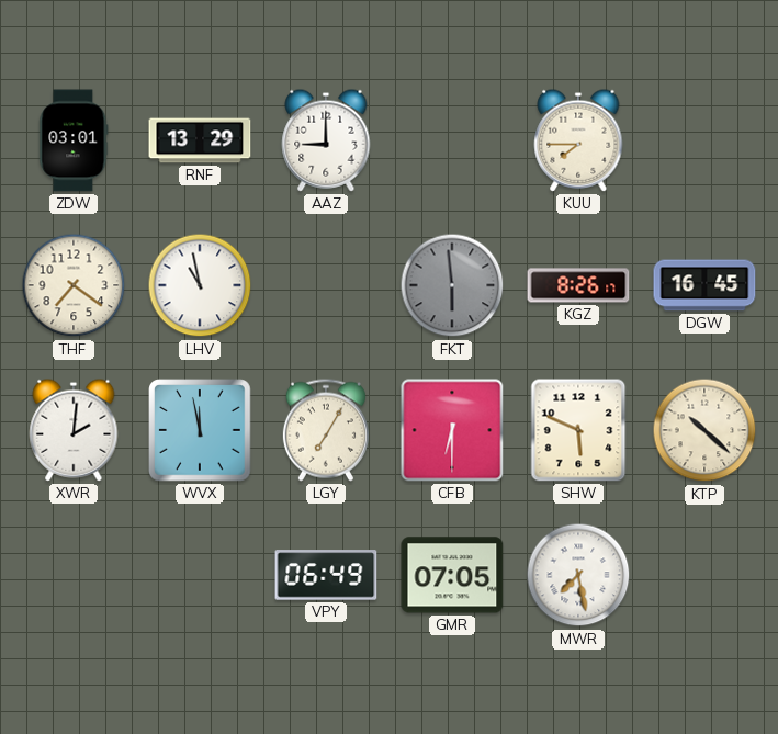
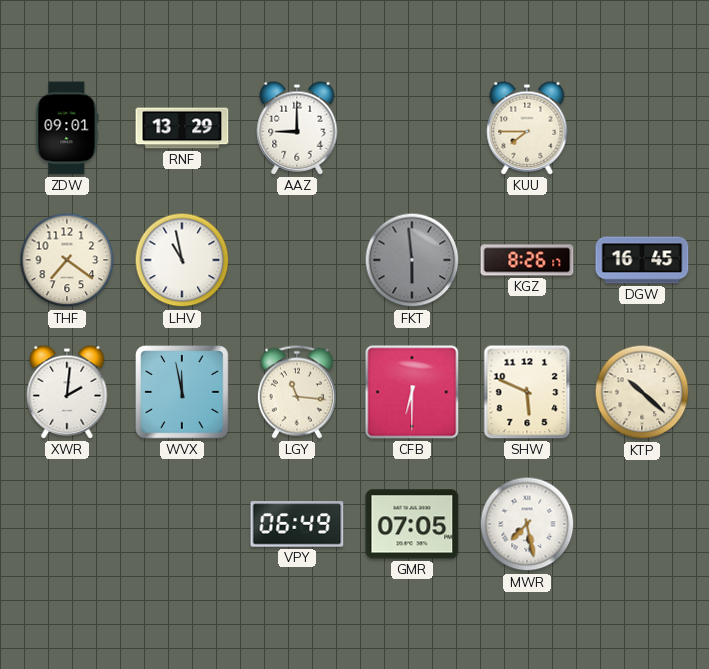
ZDW: 03:01 -> 09:01
LGY: 7:05 -> 11:16
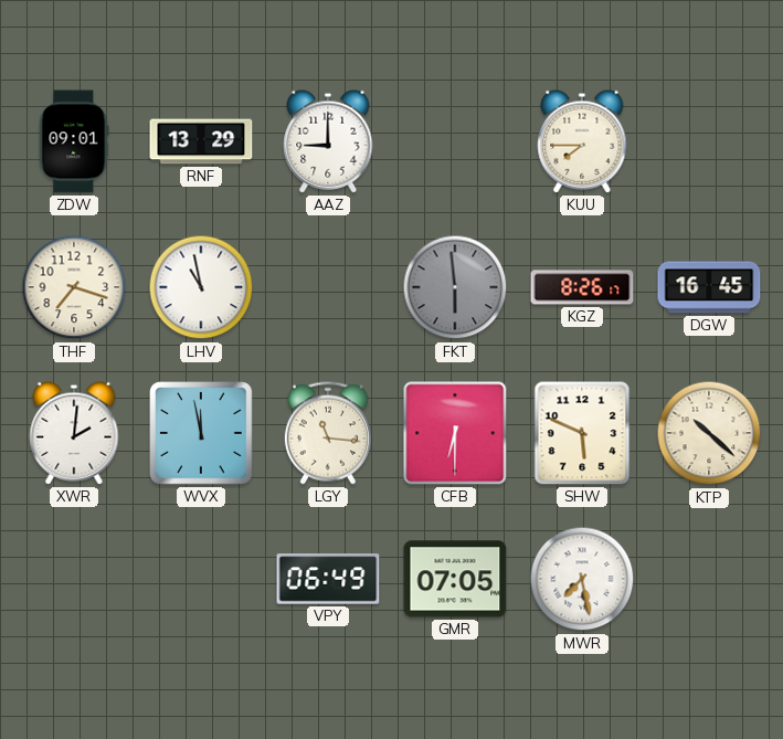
THF: 7:21 -> 7:18
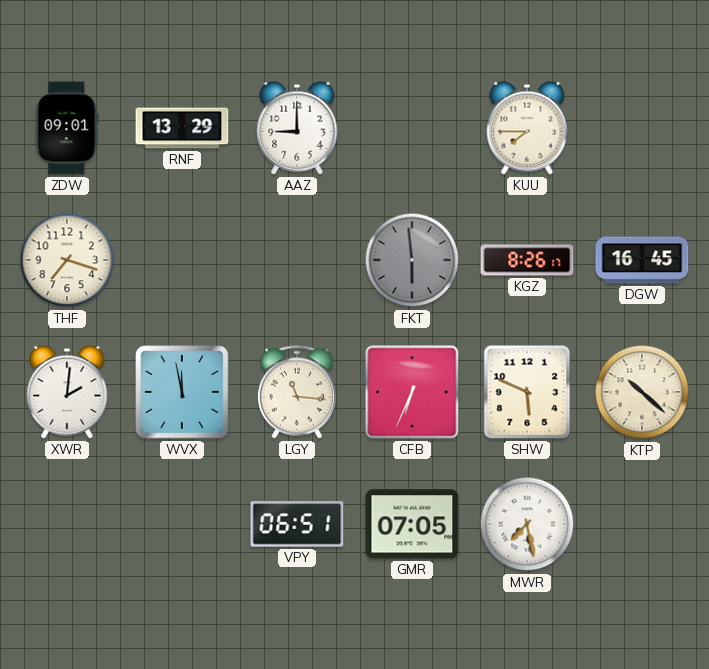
LHV: 10:58 -> none
CFB: 6:30 -> 6:34
VPY: 06:49 -> 06:51
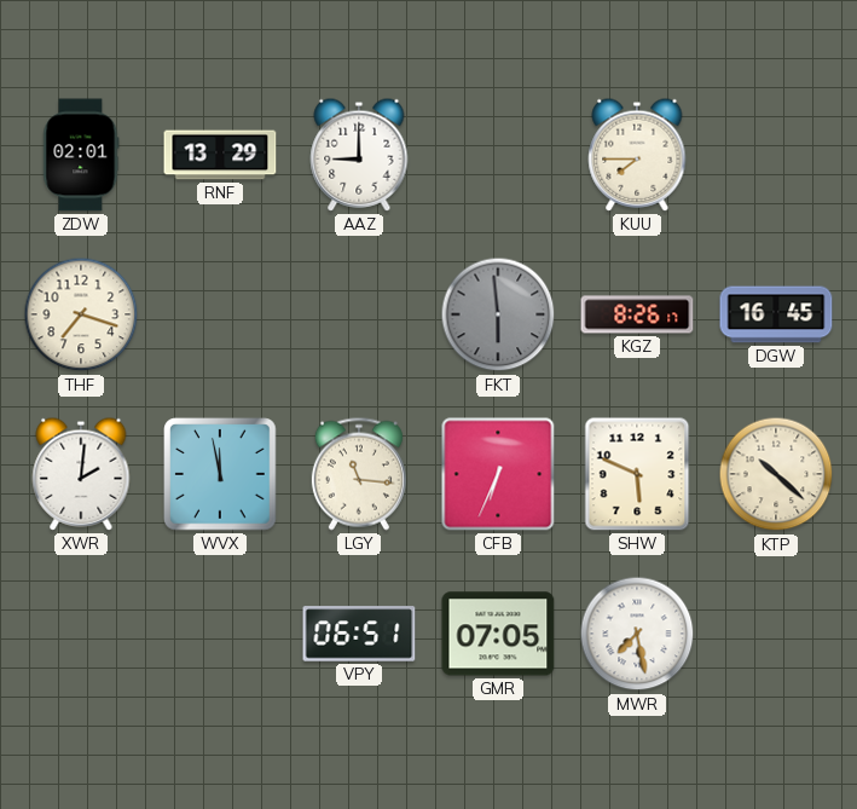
ZDW: 09:01 -> 02:01
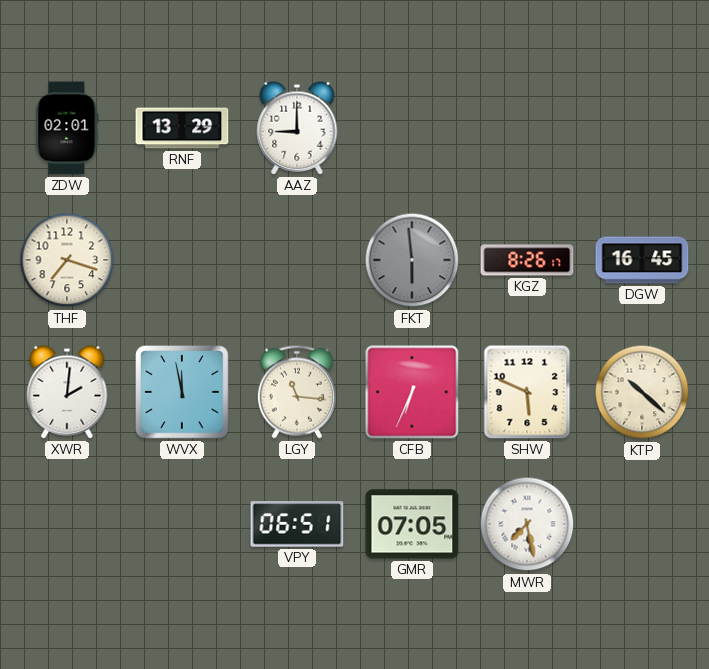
KUU: 7:45 -> none
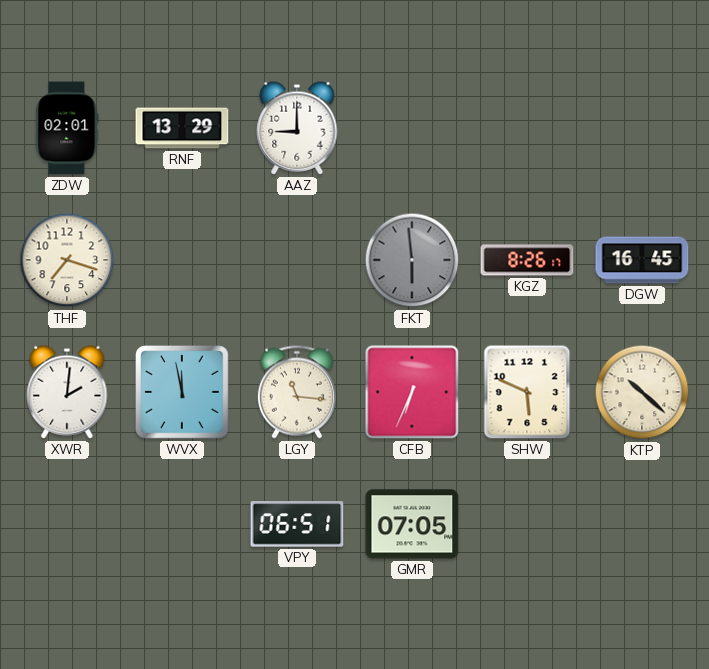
MWR: 7:28 -> none
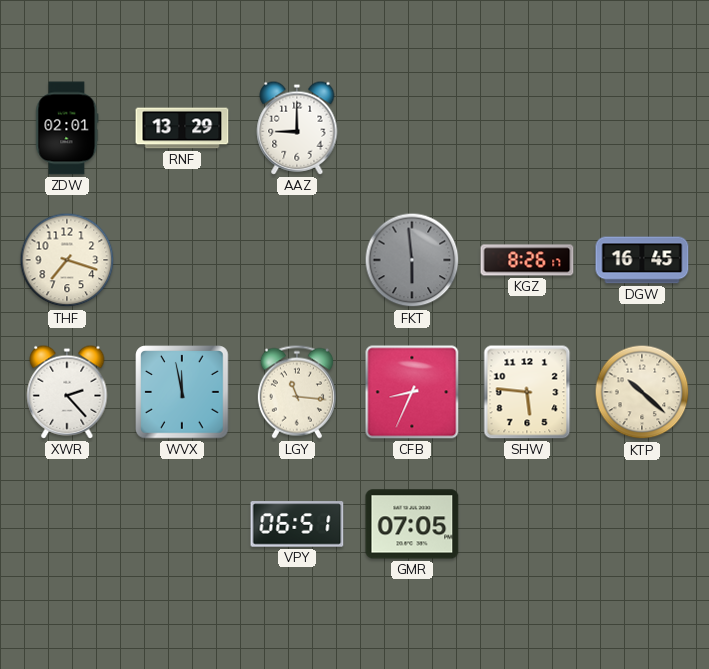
XWR: 2:01 -> 2:23
CFB: 6:34 -> 8:34
SHW: 5:49 -> 5:46
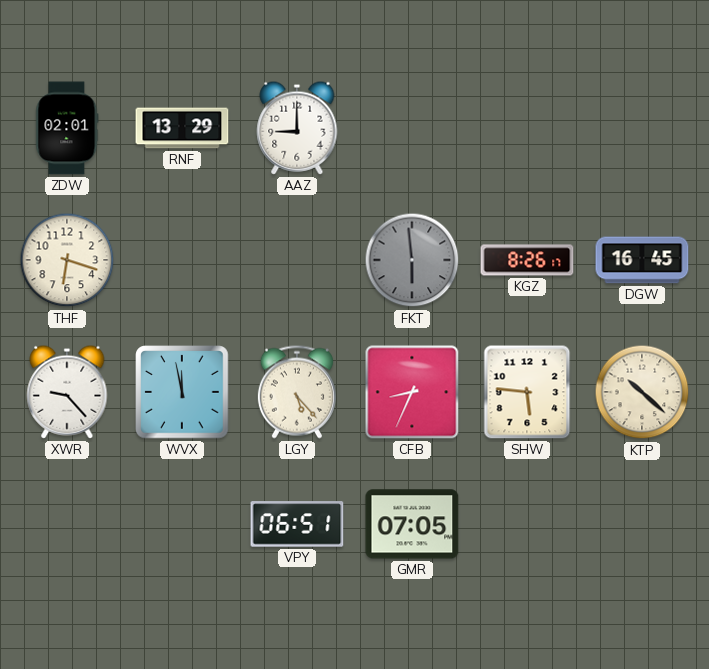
THF: 7:18 -> 6:18
XWR: 2:23 -> 9:23
LGY: 11:16 -> 5:23
